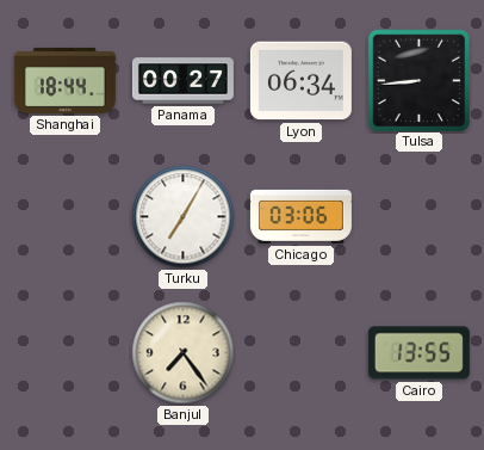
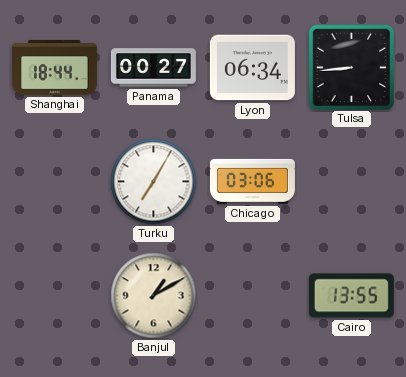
Banjul: 7:24 -> 1:10
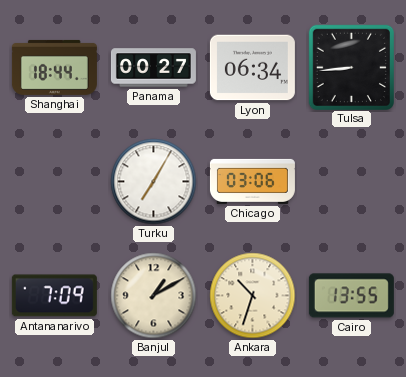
Antananarivo: none -> 7:09
Ankara: none -> 10:33
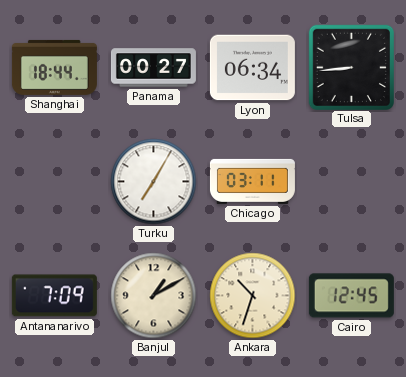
Chicago: 03:06 -> 03:11
Cairo: 13:55 -> 12:45
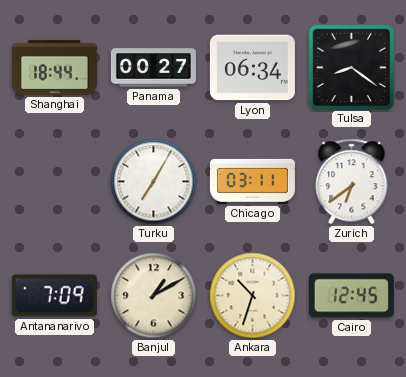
Tulsa: 8:44 -> 8:21
Zurich: none -> 6:39
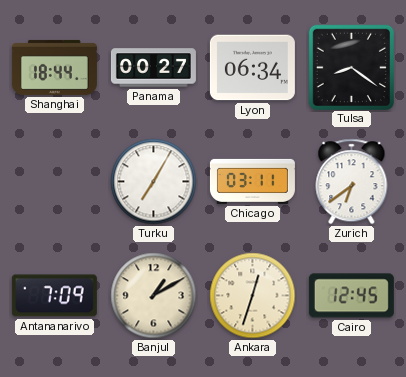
Ankara: 10:33 -> 12:33
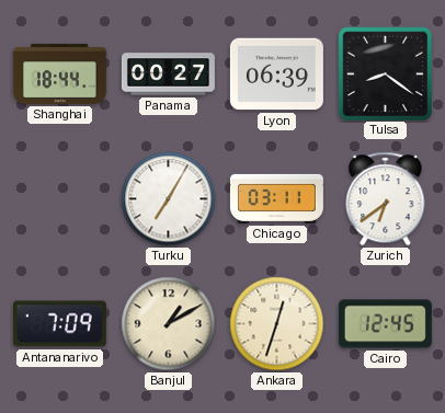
Lyon: 06:34 -> 06:39
